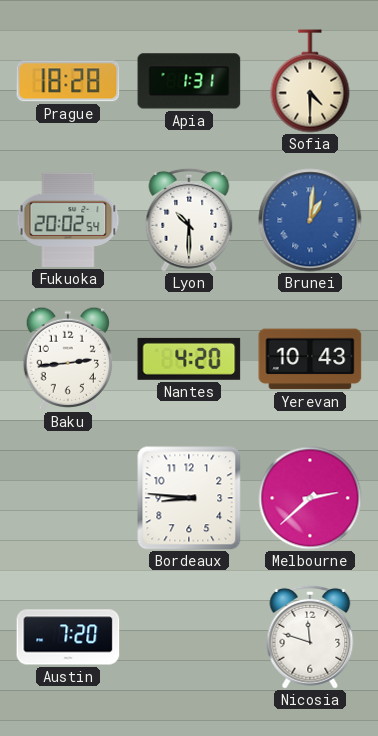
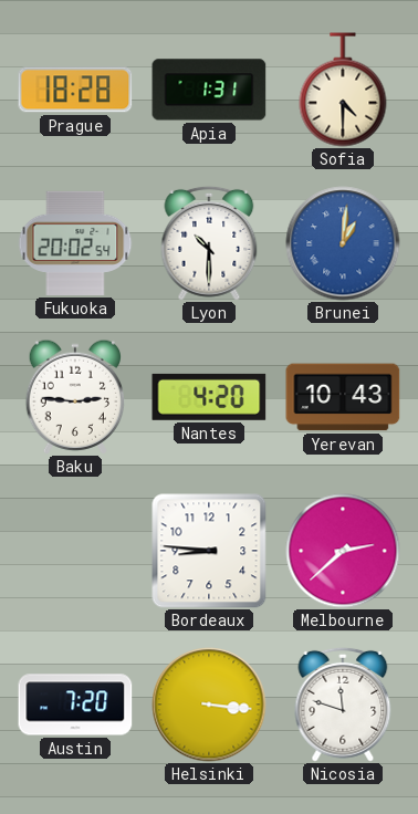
Baku: 2:44 -> 2:46
Helsinki: none -> 3:16
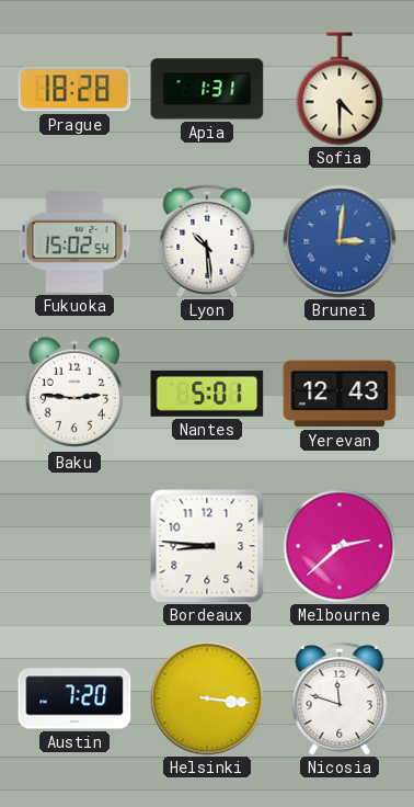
Fukuoka: 20:02 -> 15:02
Lyon: 10:30 -> 10:29
Brunei: 1:01 -> 3:01
Nantes: 4:20 -> 5:01
Yerevan: 10:43 -> 12:43
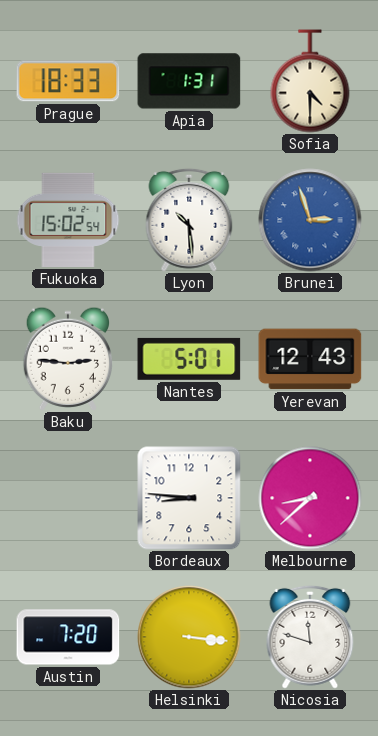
Prague: 18:28 -> 18:33
Brunei: 3:01 -> 2:57
Melbourne: 2:38 -> 8:38
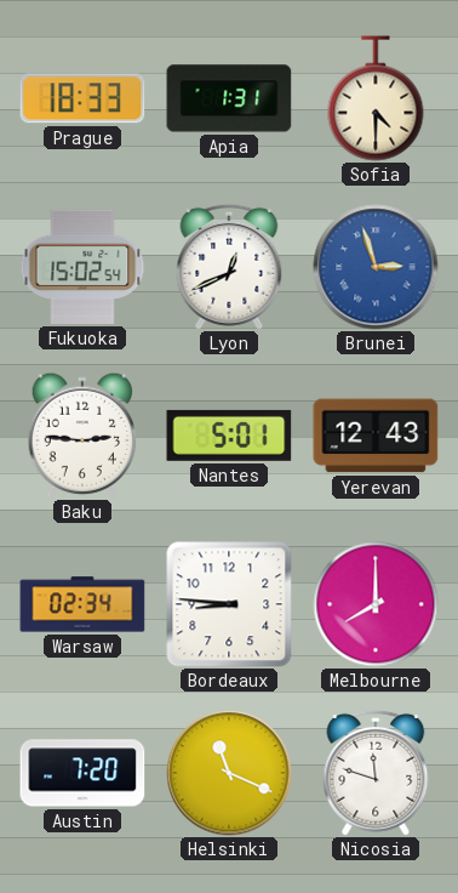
Lyon: 10:29 -> 12:41
Warsaw: none -> 02:34
Melbourne: 8:38 -> 8:00
Helsinki: 3:16 -> 11:19
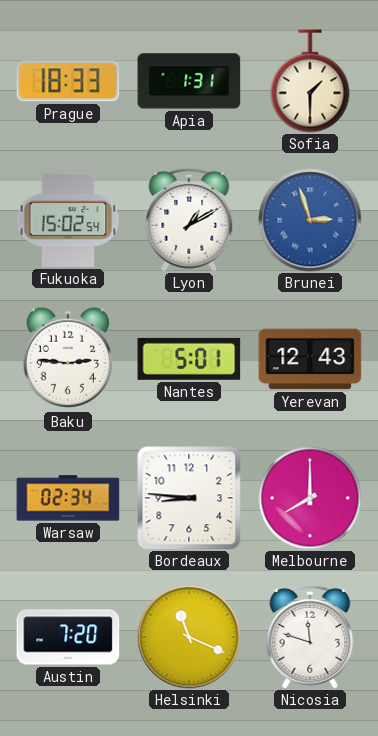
Sofia: 4:30 -> 1:30
Lyon: 12:41 -> 1:10
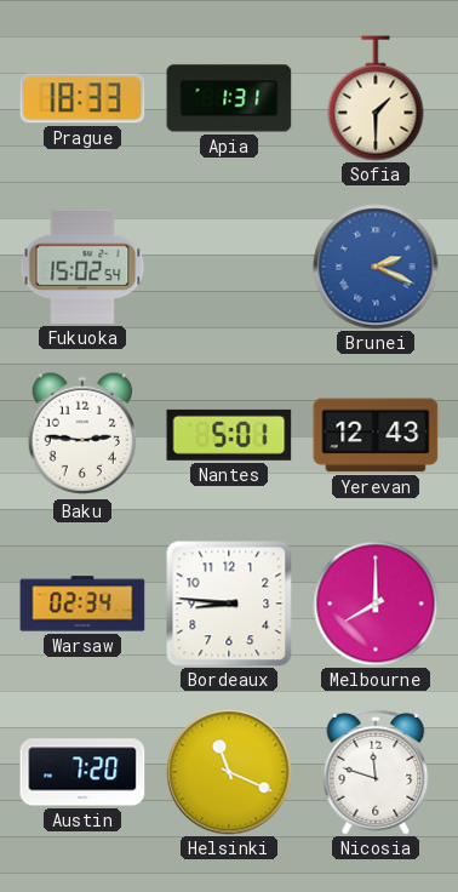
Lyon: 1:10 -> none
Brunei: 2:57 -> 2:19
